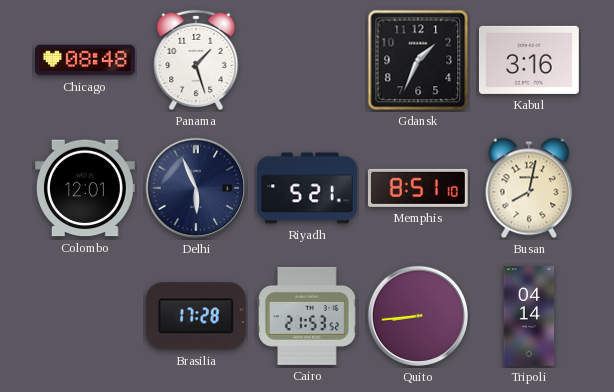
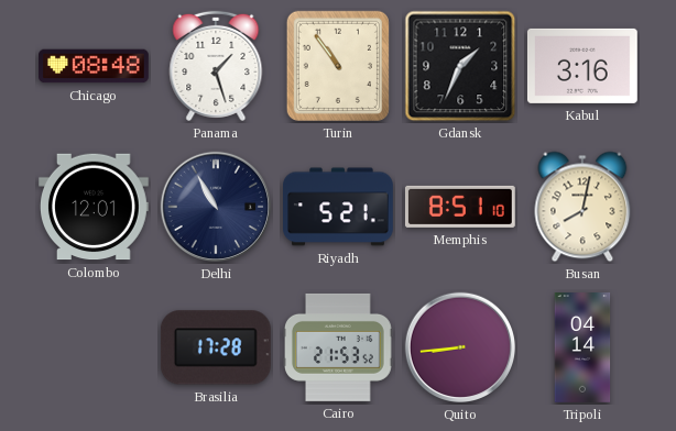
Turin: none -> 10:54
Delhi: 5:56 -> 10:55
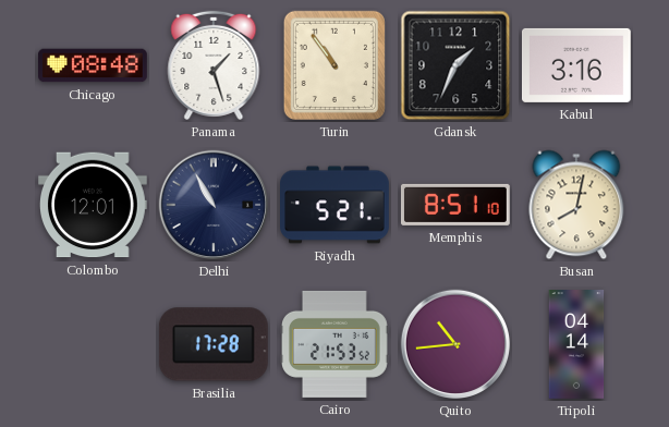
Quito: 8:44 -> 10:44
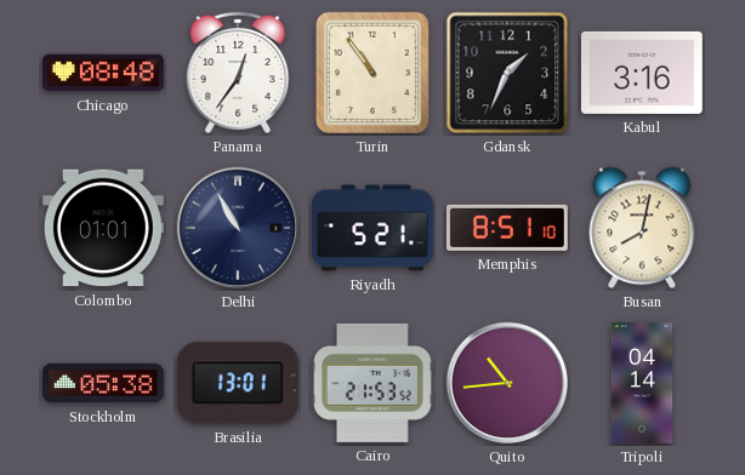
Panama: 1:27 -> 12:36
Colombo: 12:01 -> 01:01
Stockholm: none -> 05:38
Brasilia: 17:28 -> 13:01
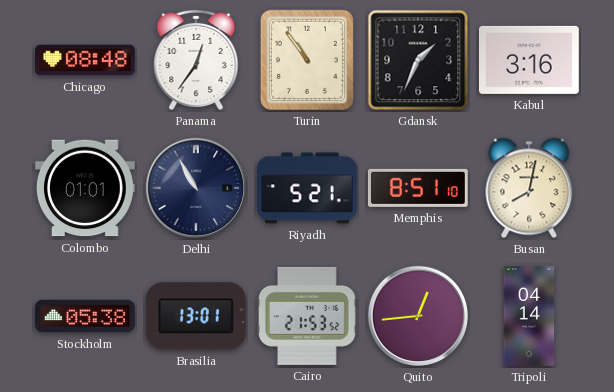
Quito: 10:44 -> 12:44
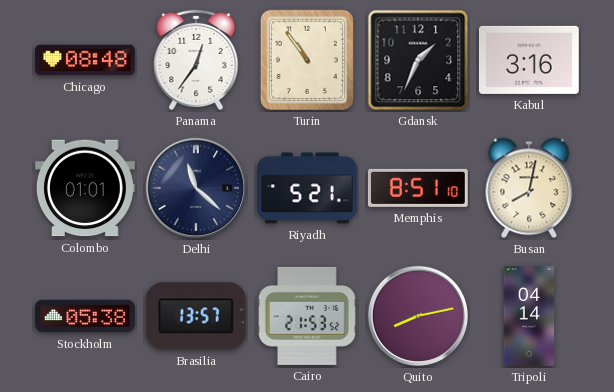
Delhi: 10:55 -> 11:22
Brasilia: 13:01 -> 13:57
Quito: 12:44 -> 8:13
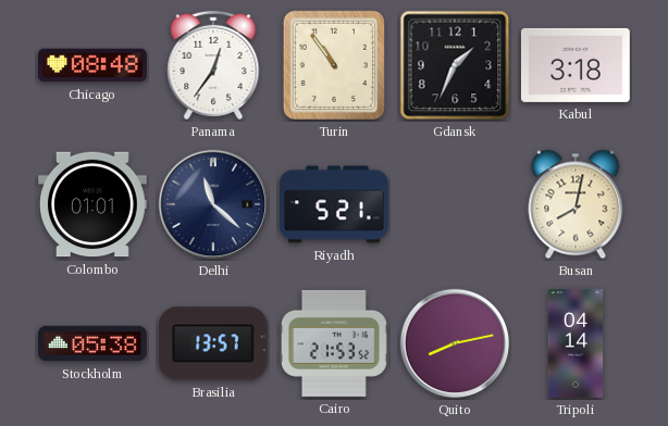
Kabul: 3:16 -> 3:18
Memphis: 8:51 -> none
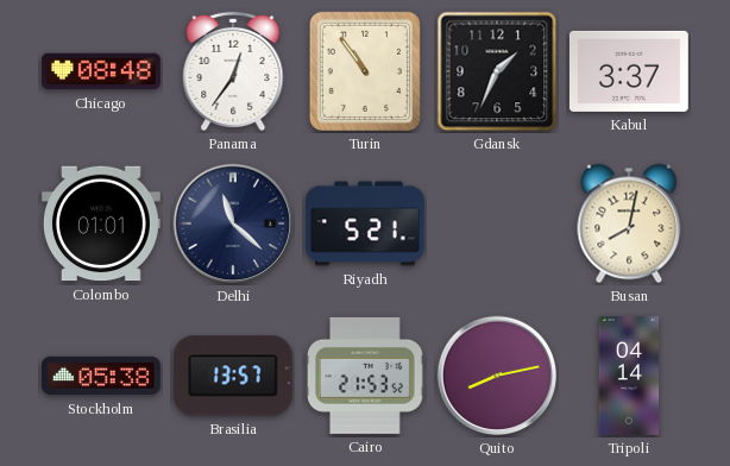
Kabul: 3:18 -> 3:37
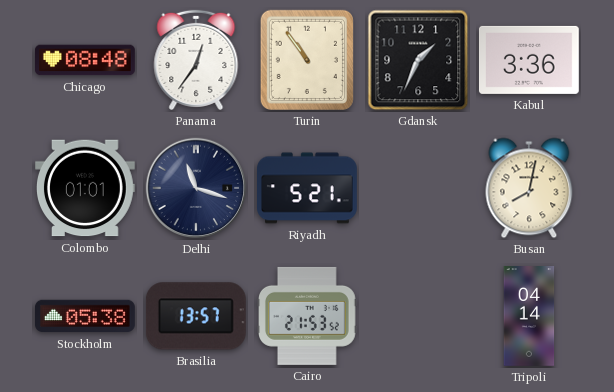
Kabul: 3:37 -> 3:36
Delhi: 11:22 -> 11:18
Quito: 8:13 -> none
